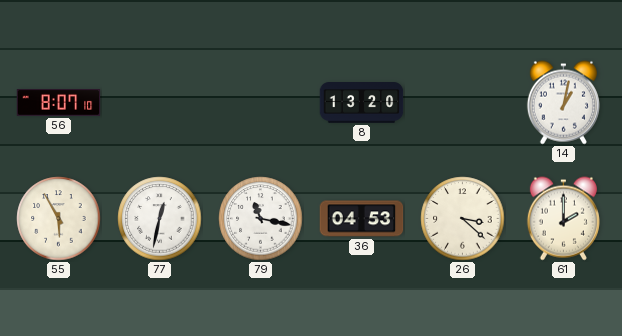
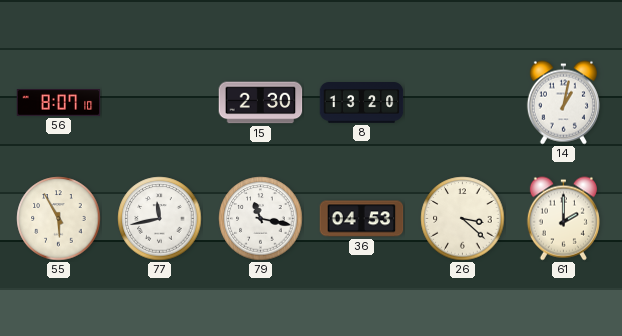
15: none -> 2:30
77: 12:32 -> 11:43
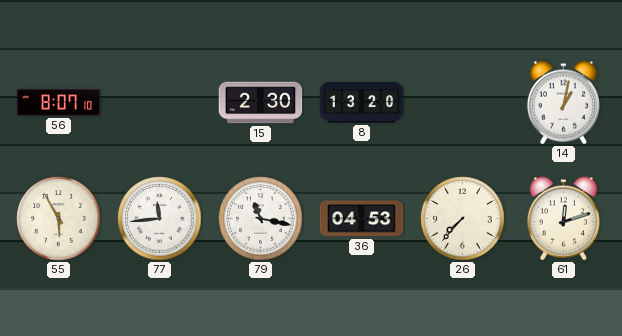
77: 11:43 -> 11:44
26: 3:22 -> 7:37
61: 2:00 -> 12:12
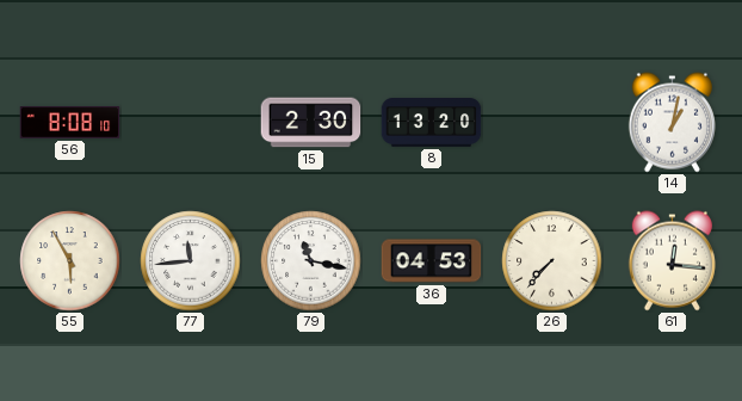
56: 8:07 -> 8:08
61: 12:12 -> 12:16
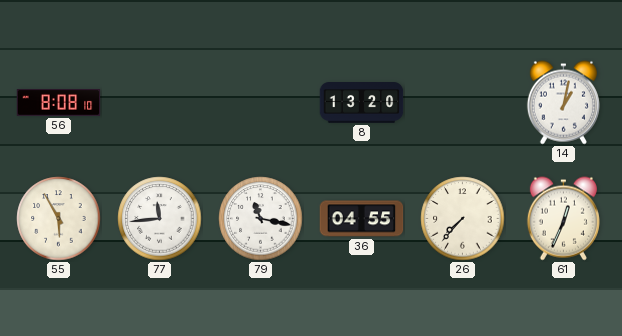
15: 2:30 -> none
36: 04:53 -> 04:55
61: 12:16 -> 12:34
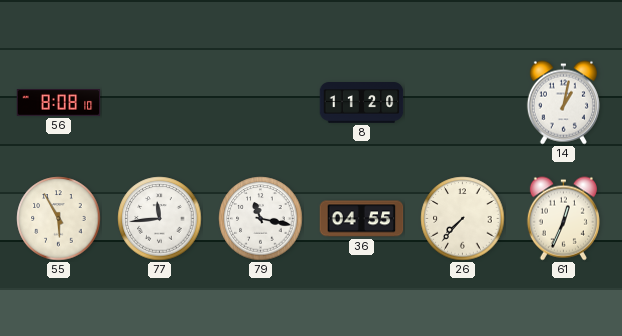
8: 13:20 -> 11:20
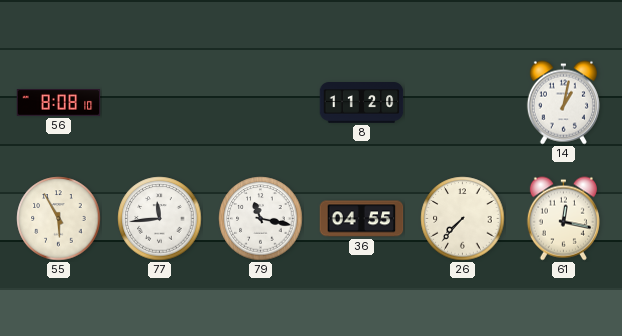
61: 12:34 -> 12:17
